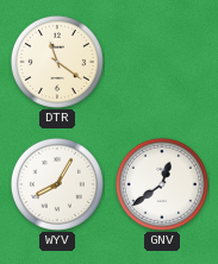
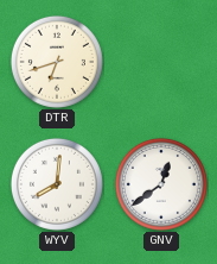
DTR: 11:21 -> 6:42
WYV: 8:05 -> 8:01
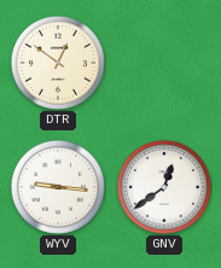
DTR: 6:42 -> 12:51
WYV: 8:01 -> 9:16
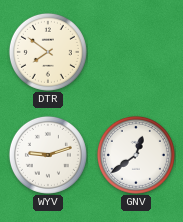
DTR: 12:51 -> 7:51
WYV: 9:16 -> 9:12
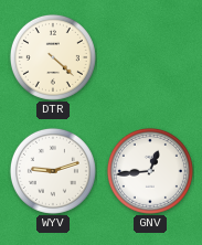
DTR: 7:51 -> 4:22
GNV: 12:39 -> 12:44
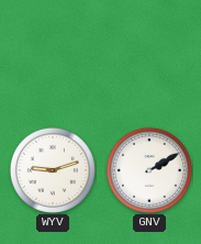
DTR: 4:22 -> none
GNV: 12:44 -> 2:10
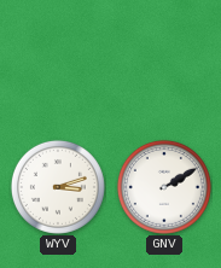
WYV: 9:12 -> 3:12
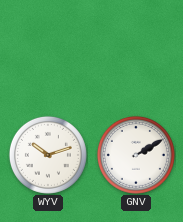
WYV: 3:12 -> 10:12
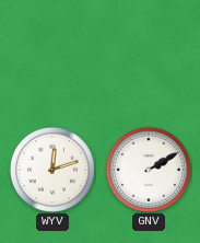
WYV: 10:12 -> 12:12
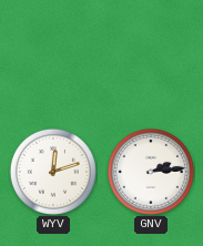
GNV: 2:10 -> 2:14
